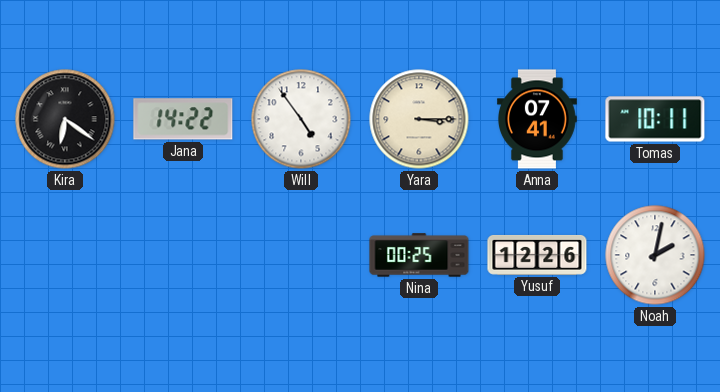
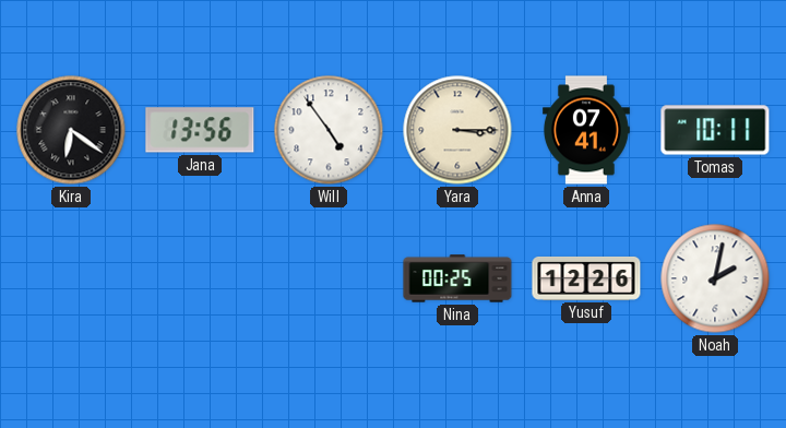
Jana: 14:22 -> 13:56
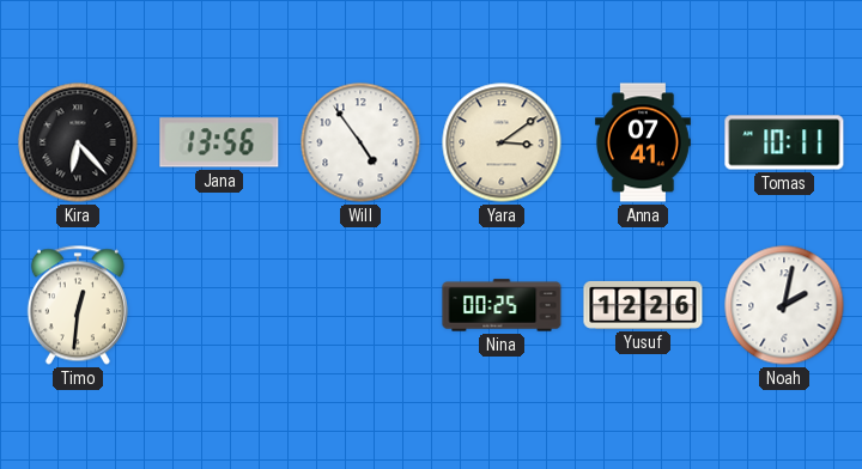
Kira: 6:21 -> 6:23
Yara: 3:15 -> 3:09
Timo: none -> 12:31
